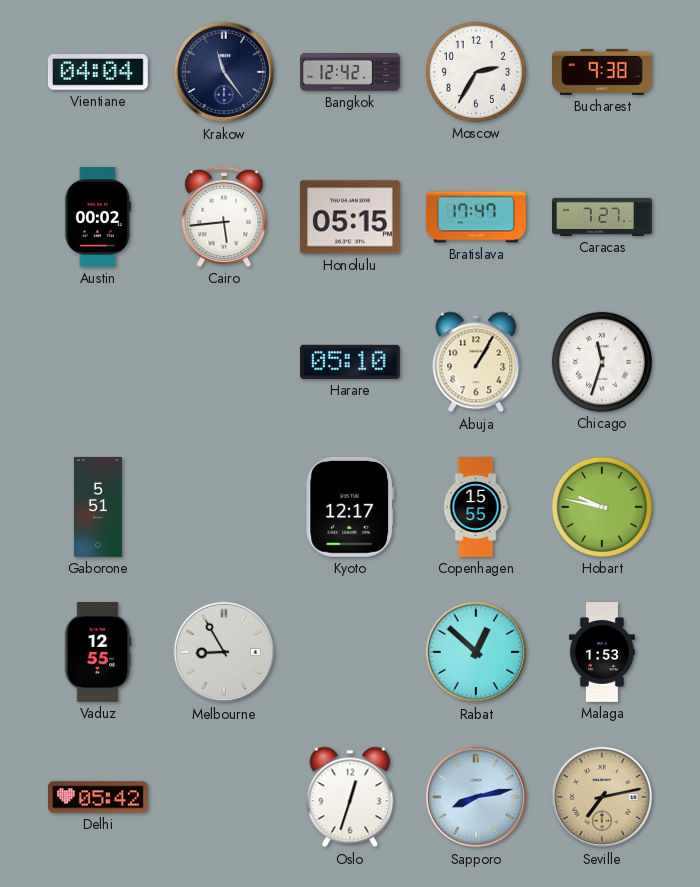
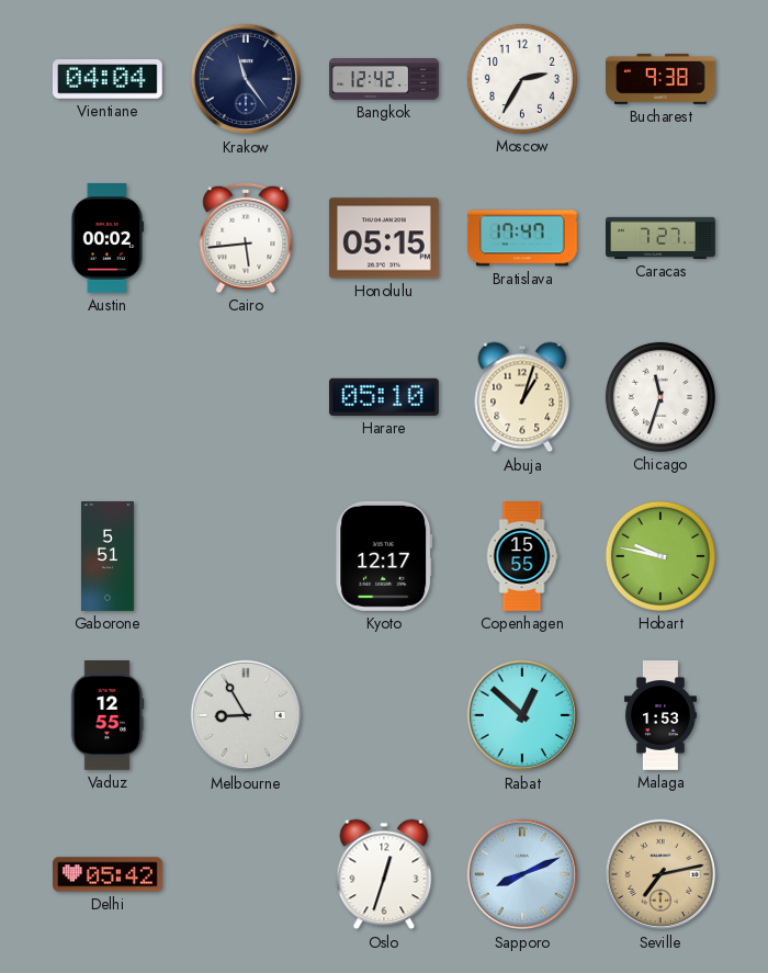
Abuja: 1:05 -> 1:03
Sapporo: 8:13 -> 8:11
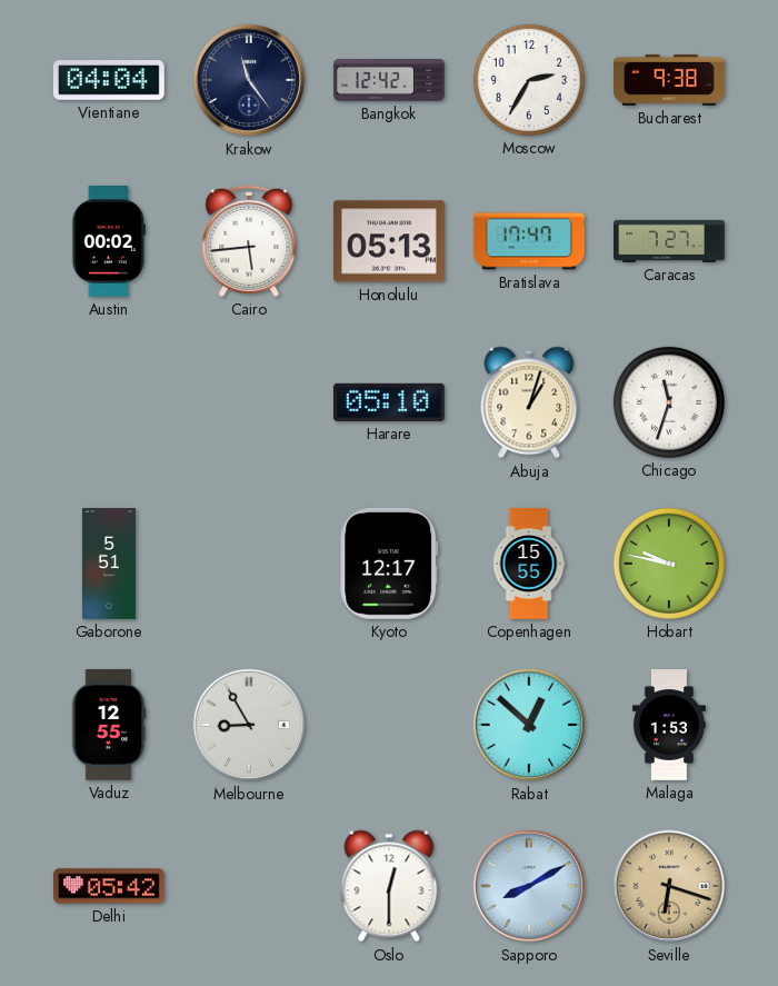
Honolulu: 05:15 -> 05:13
Oslo: 12:33 -> 12:30
Sapporo: 8:11 -> 8:10
Seville: 7:13 -> 6:18
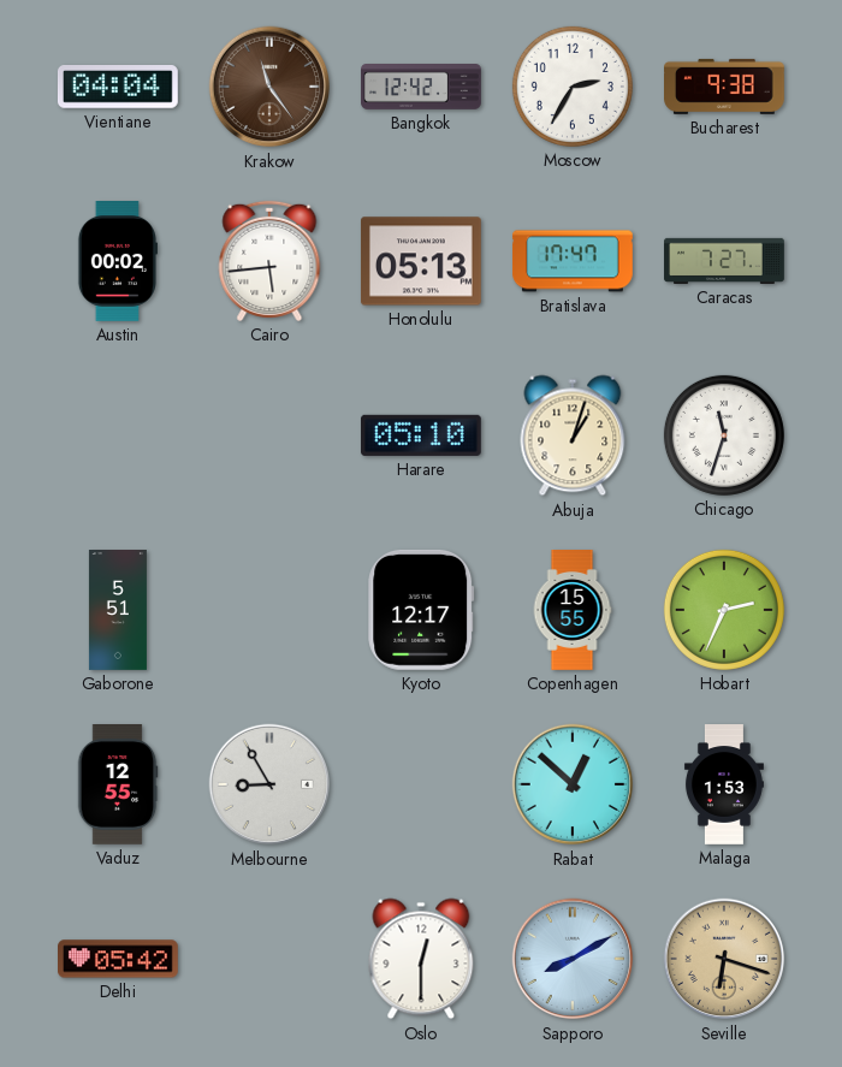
Krakow dial: navy -> brown
Hobart: 9:47 -> 2:34
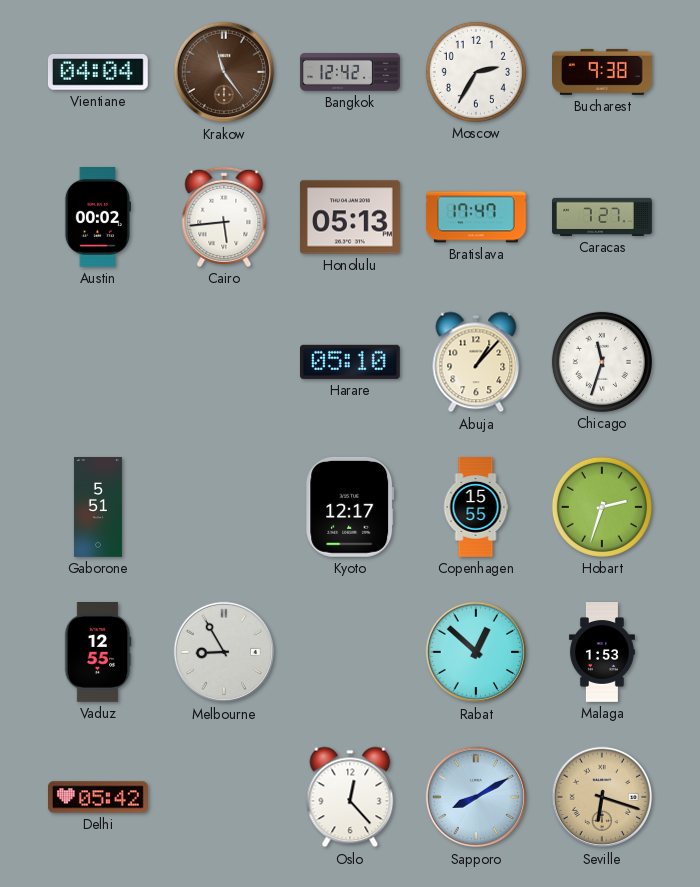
Abuja: 1:03 -> 1:07
Hobart: 2:34 -> 2:33
Oslo: 12:30 -> 12:23
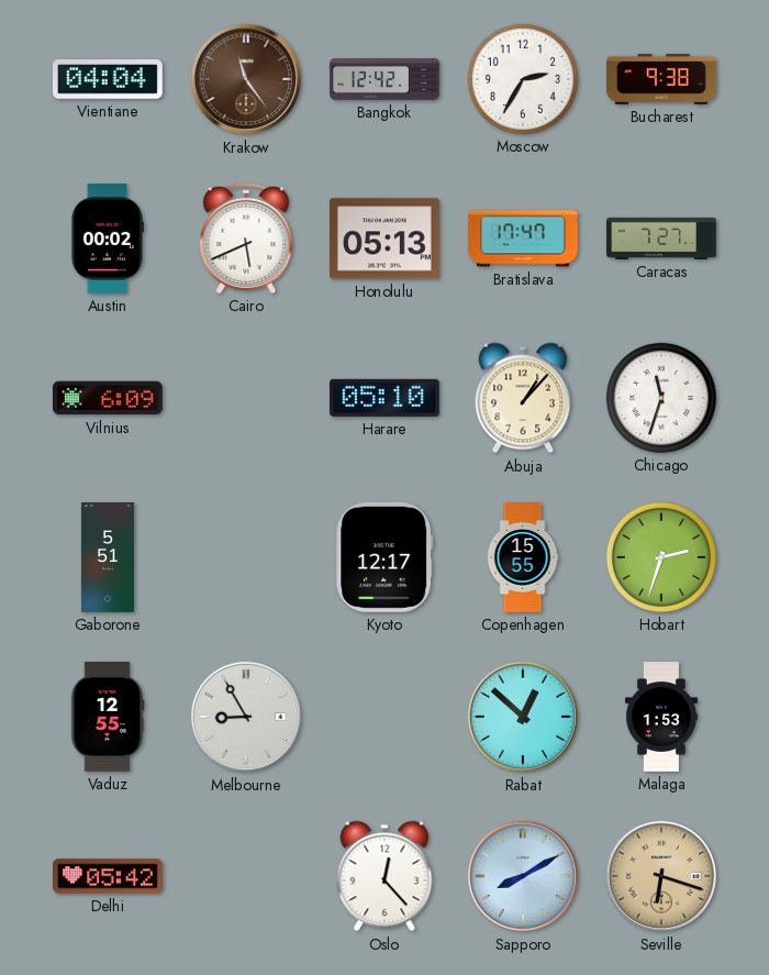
Cairo: 5:44 -> 5:41
Vilnius: none -> 6:09
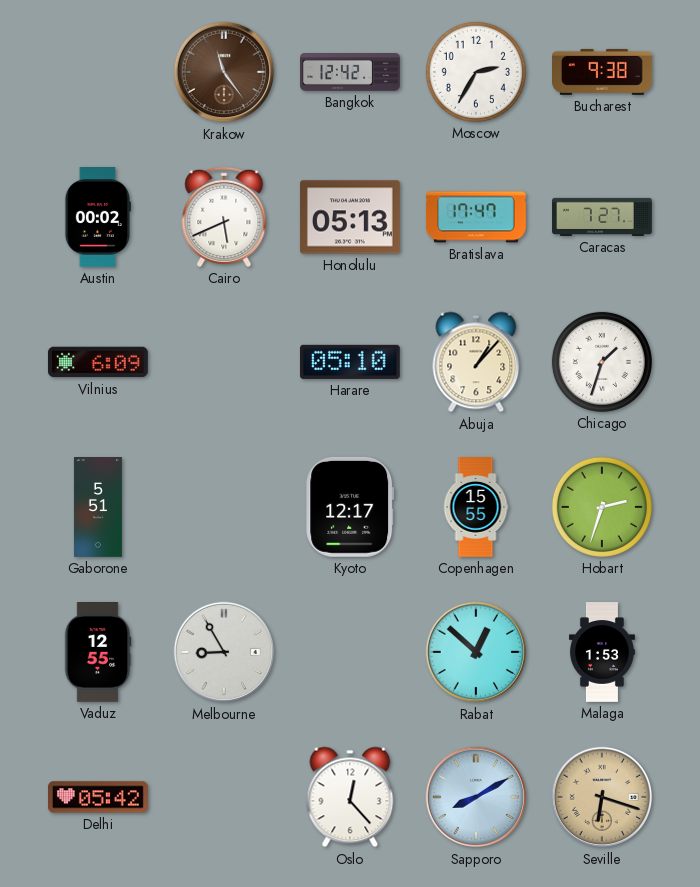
Vientiane: 04:04 -> none
Chicago: 11:33 -> 1:33
